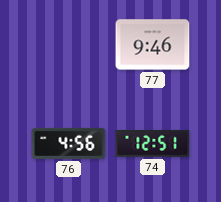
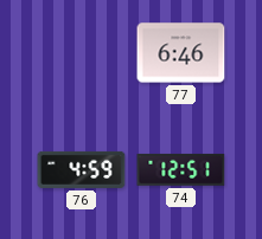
77: 9:46 -> 6:46
76: 4:56 -> 4:59
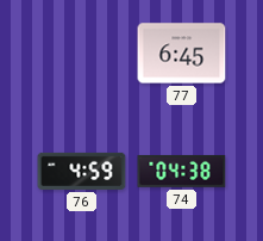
77: 6:46 -> 6:45
74: 12:51 -> 04:38
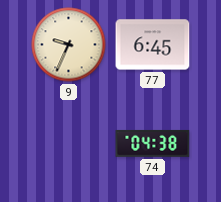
9: none -> 9:34
76: 4:59 -> none
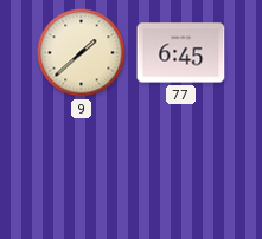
9: 9:34 -> 1:38
74: 04:38 -> none
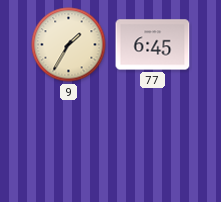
9: 1:38 -> 1:35
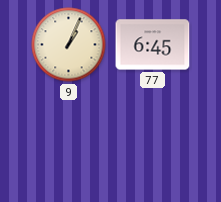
9: 1:35 -> 1:04
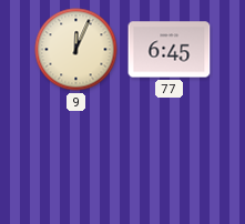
9: 1:04 -> 12:04
